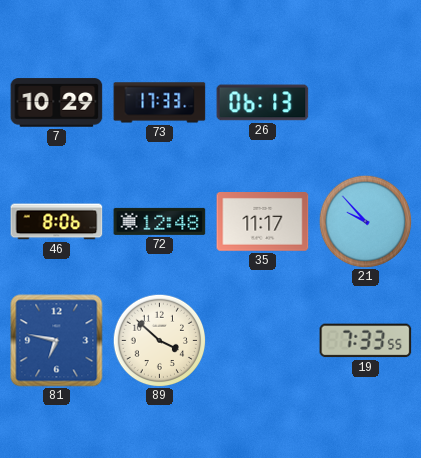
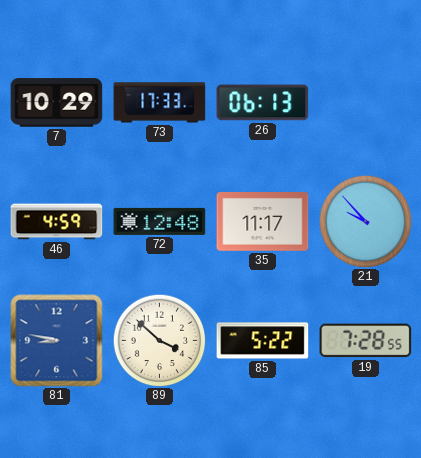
46: 8:06 -> 4:59
81: 6:47 -> 8:47
85: none -> 5:22
19: 7:33 -> 7:28
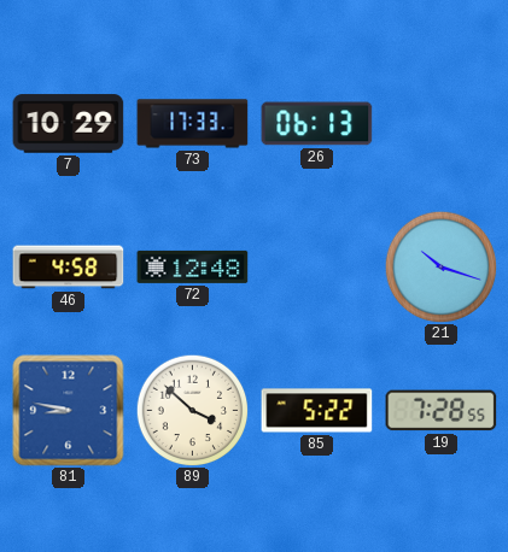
46: 4:59 -> 4:58
35: 11:17 -> none
21: 9:53 -> 10:18
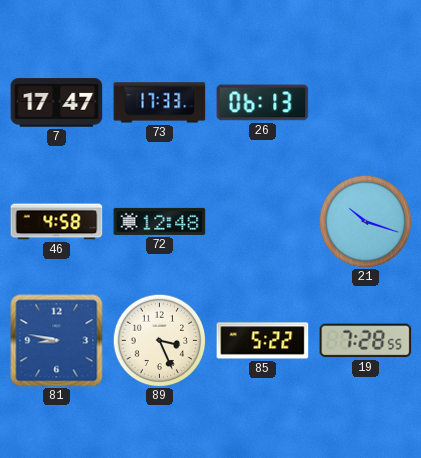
7: 10:29 -> 17:47
89: 3:52 -> 3:26
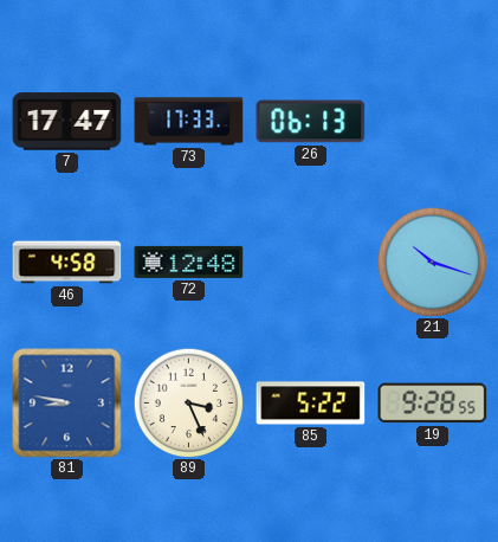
19: 7:28 -> 9:28
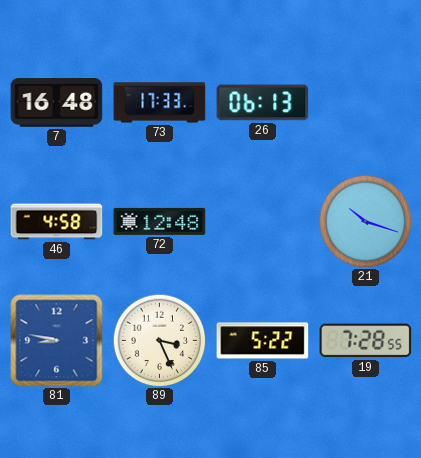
7: 17:47 -> 16:48
19: 9:28 -> 7:28
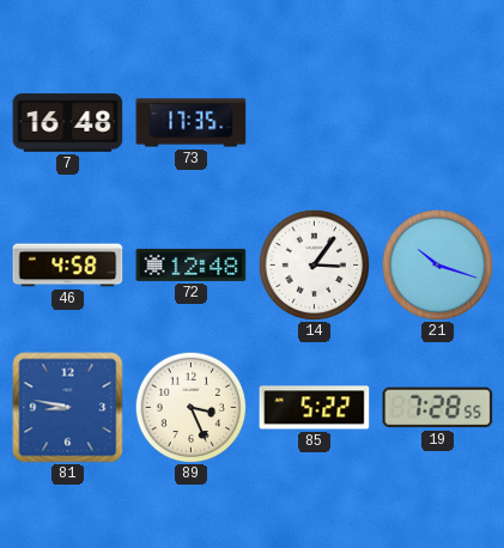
73: 17:33 -> 17:35
26: 06:13 -> none
14: none -> 3:06
